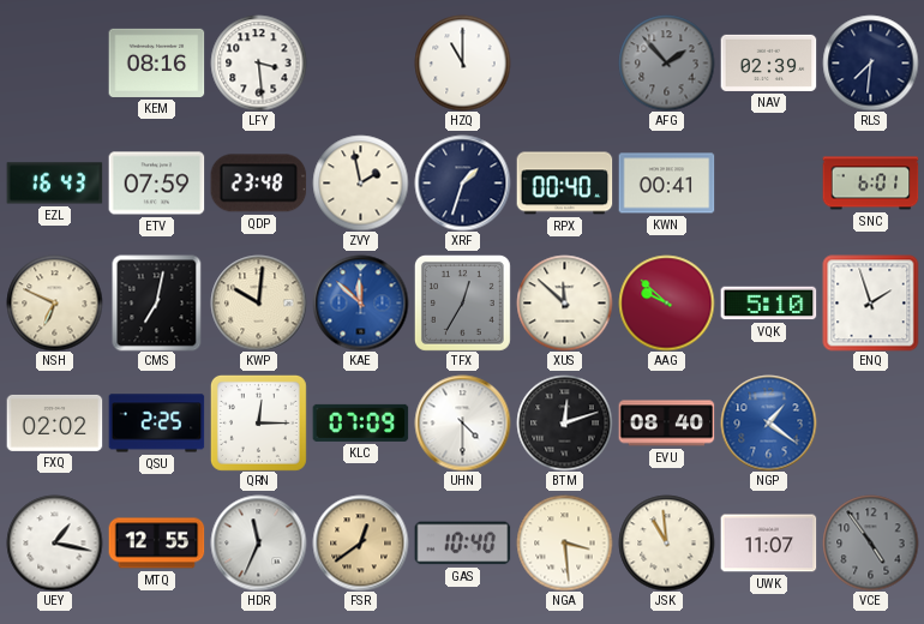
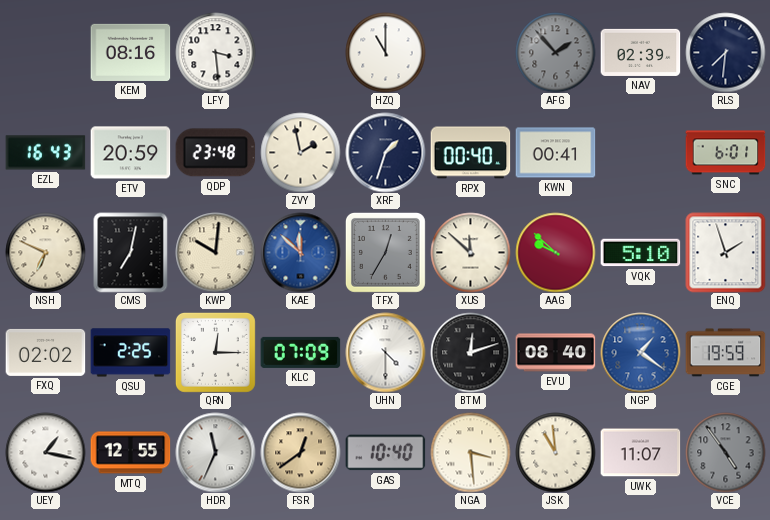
ETV: 07:59 -> 20:59
CGE: none -> 19:59
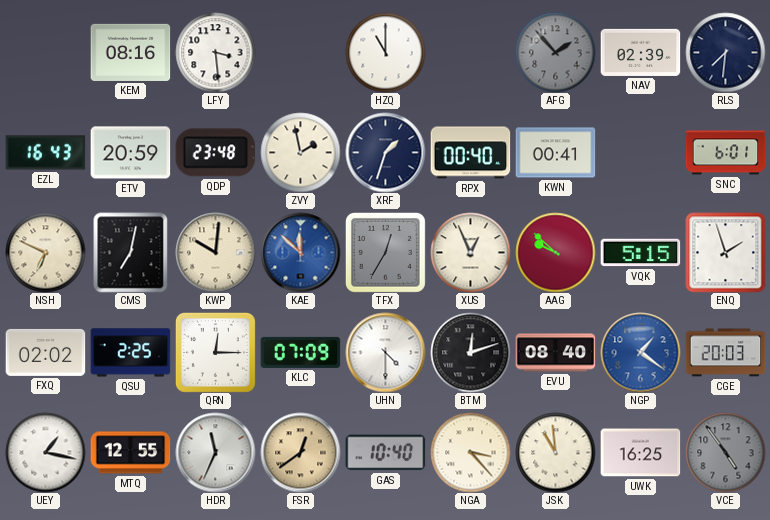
XUS: 11:52 -> 12:56
VQK: 5:10 -> 5:15
CGE: 19:59 -> 20:03
NGA: 3:29 -> 3:23
UWK: 11:07 -> 16:25
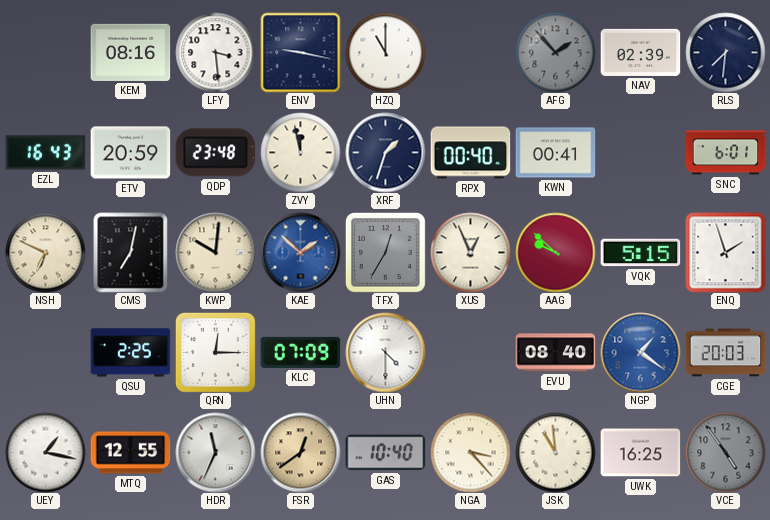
ENV: none -> 9:17
ZVY: 1:58 -> 11:58
KAE: 11:52 -> 1:52
FXQ: 02:02 -> none
BTM: 12:12 -> none
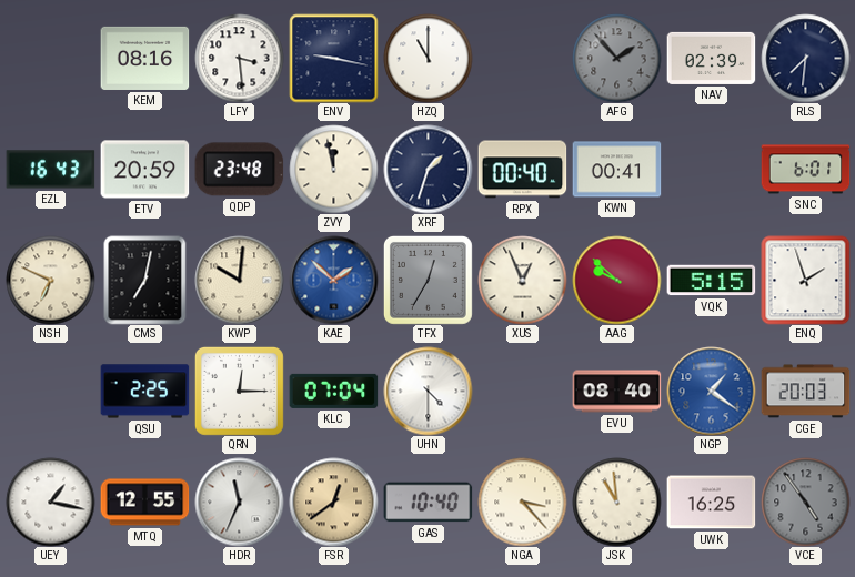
KLC: 07:09 -> 07:04
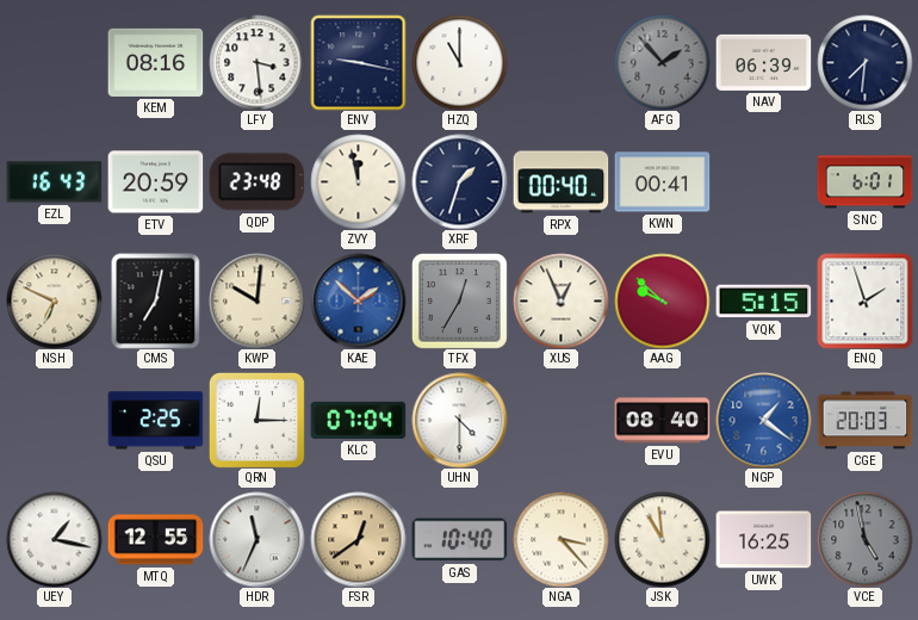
NAV: 02:39 -> 06:39
VCE: 4:54 -> 4:58
